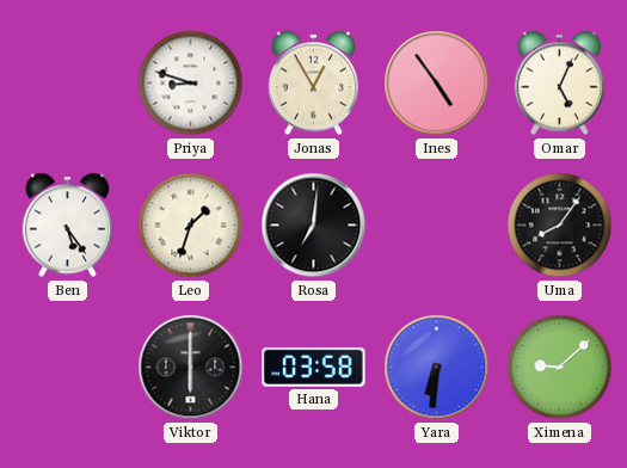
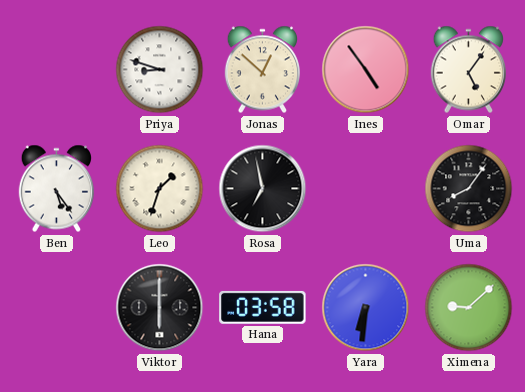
Jonas: 12:55 -> 12:52
Omar: 5:04 -> 5:06
Rosa: 7:01 -> 6:58
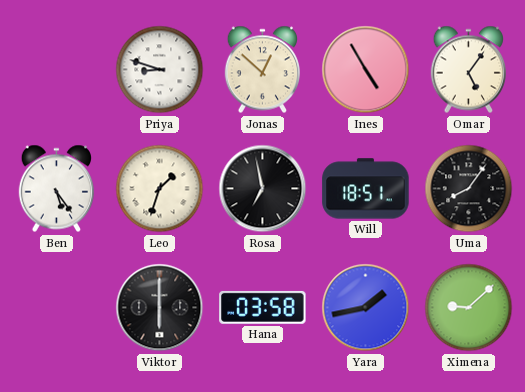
Ines: 4:54 -> 4:55
Will: none -> 18:51
Yara: 6:31 -> 1:43
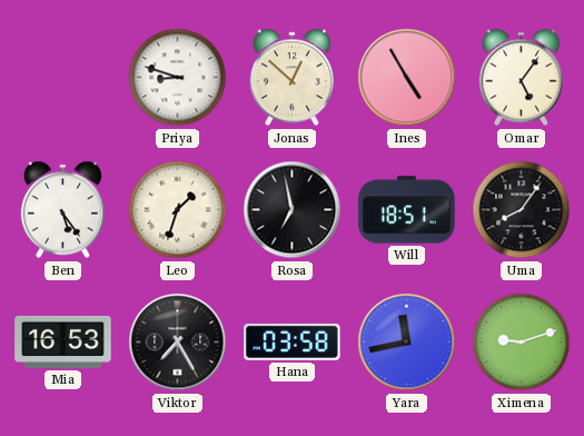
Mia: none -> 16:53
Viktor: 6:00 -> 7:25
Yara: 1:43 -> 11:43
Ximena: 9:08 -> 9:12
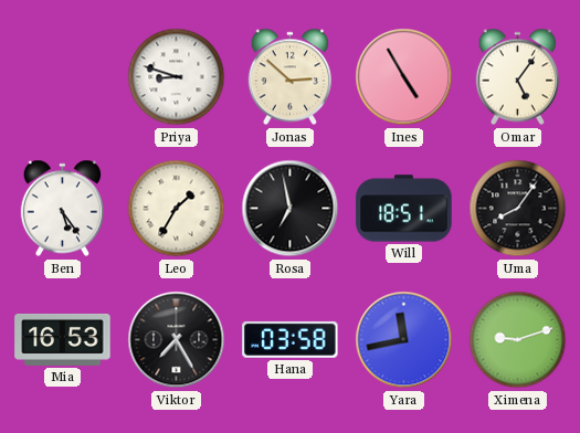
Jonas: 12:52 -> 2:52
Leo: 1:33 -> 1:35
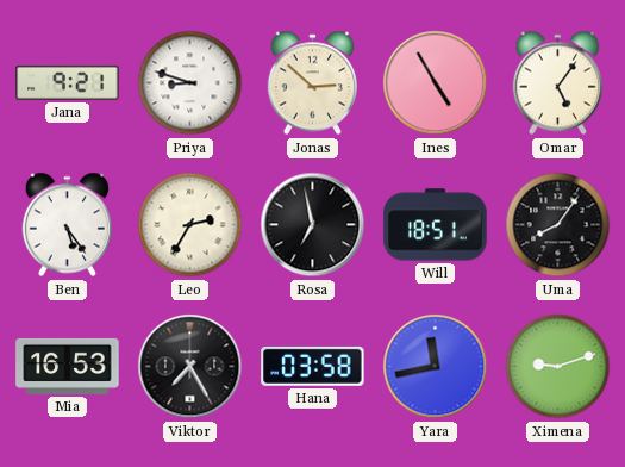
Jana: none -> 9:21
Leo: 1:35 -> 2:35
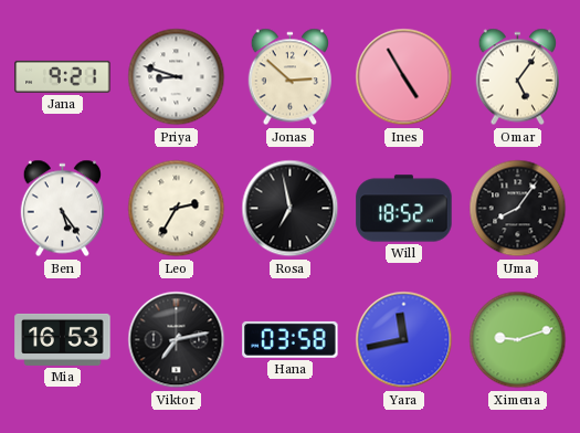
Will: 18:51 -> 18:52
Viktor: 7:25 -> 7:13
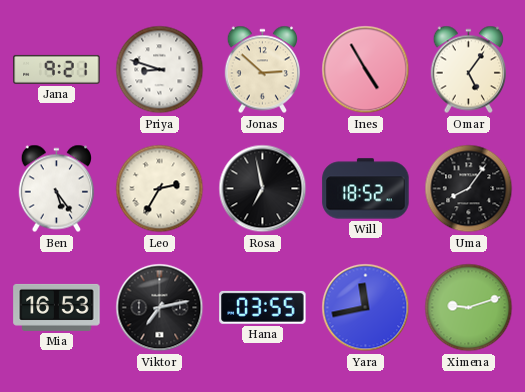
Hana: 03:58 -> 03:55
